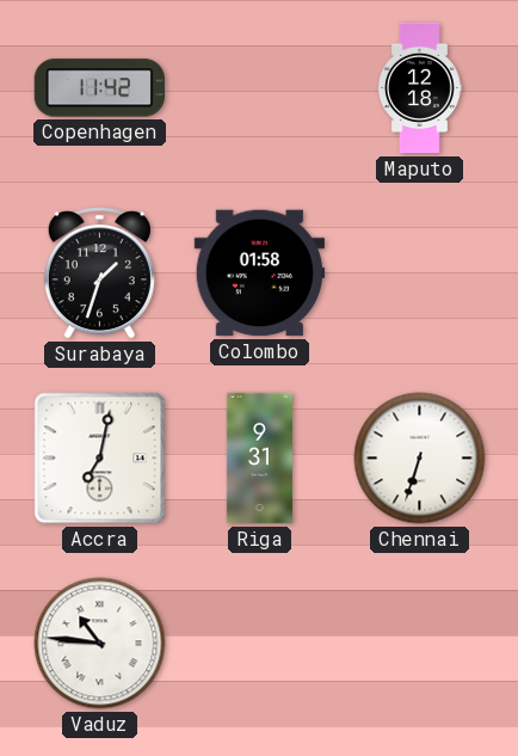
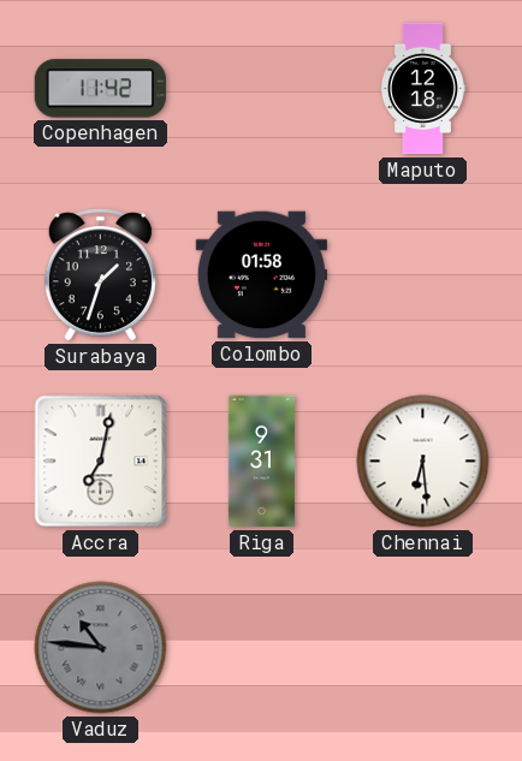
Chennai: 6:33 -> 6:29
Vaduz dial: white -> grey
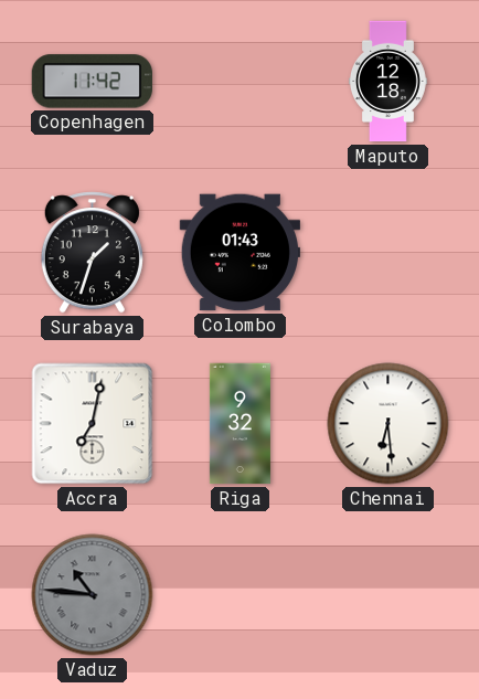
Colombo: 01:58 -> 01:43
Riga: 9:31 -> 9:32
